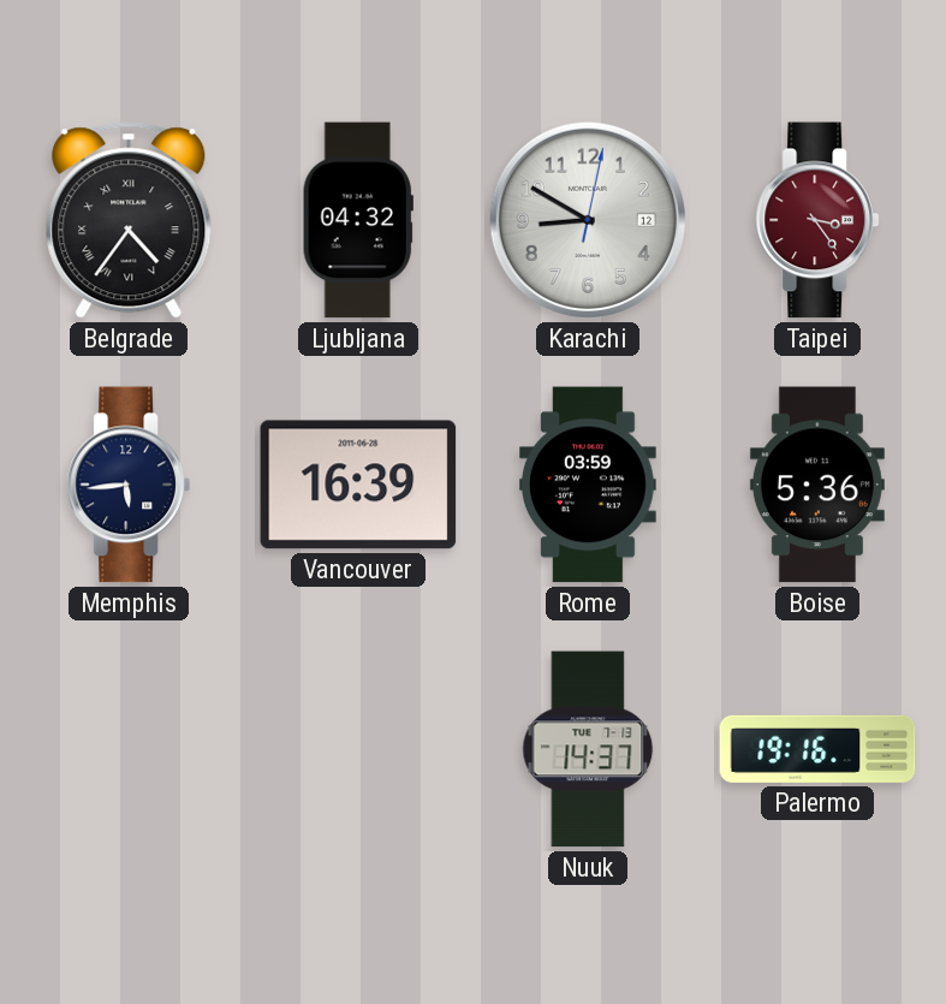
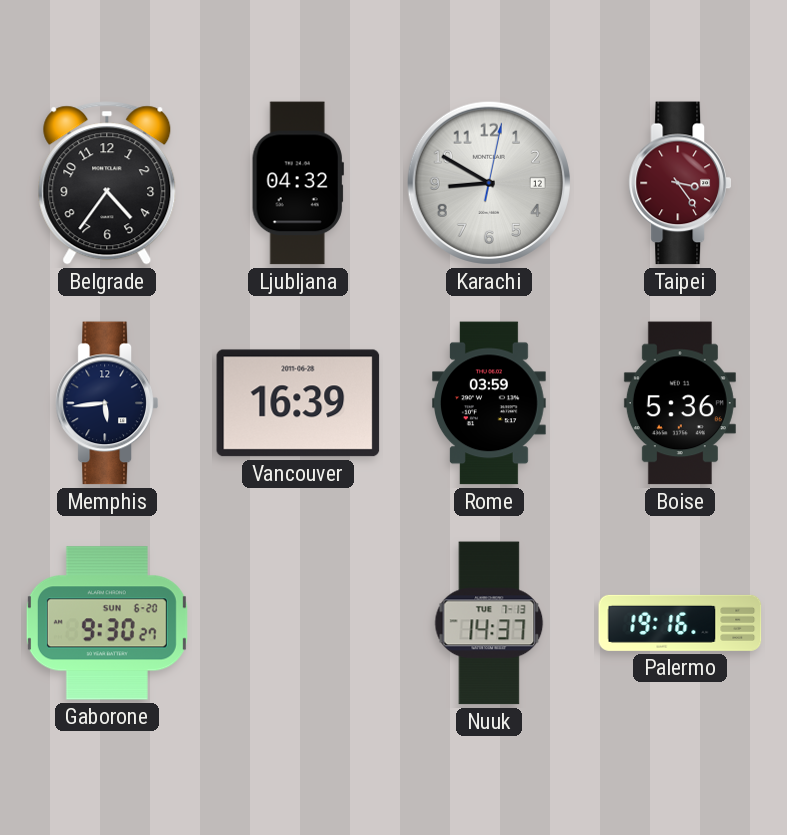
Belgrade numerals: Roman -> Arabic
Gaborone: none -> 9:30
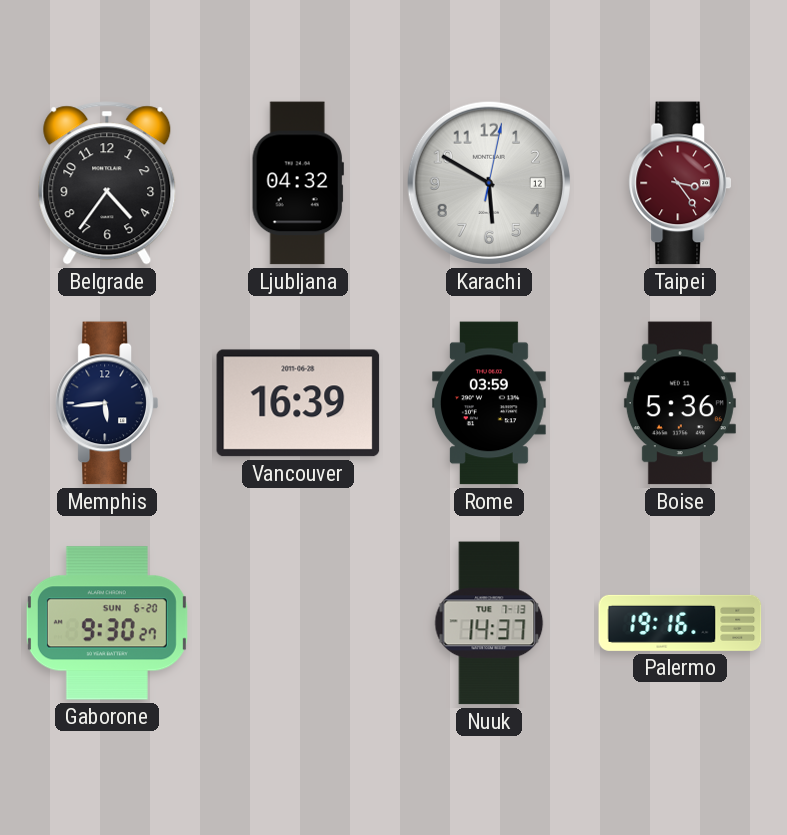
Karachi: 8:50 -> 5:50
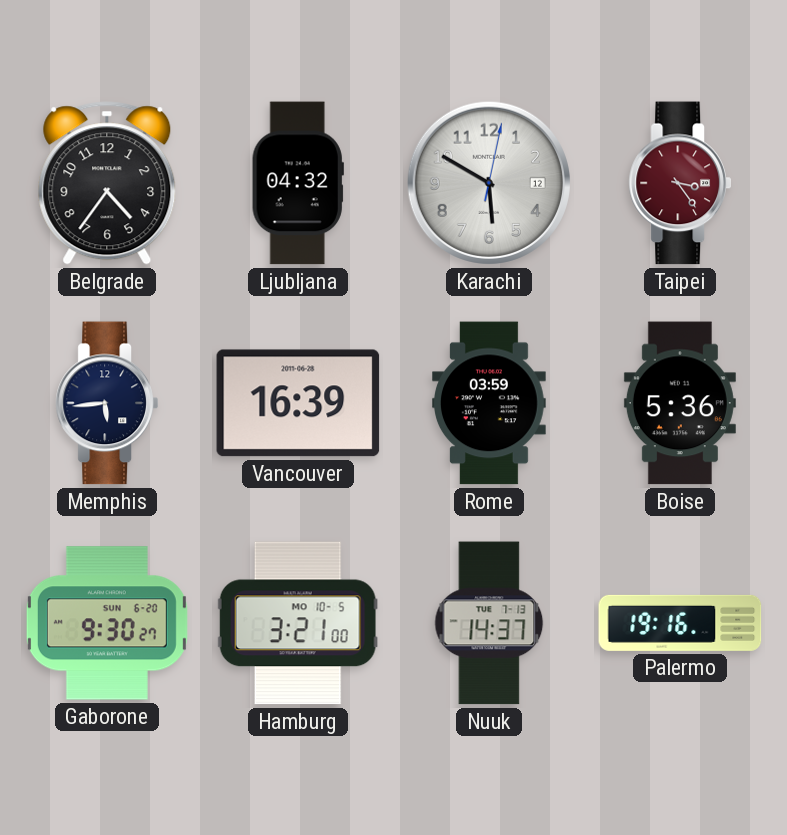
Hamburg: none -> 3:21
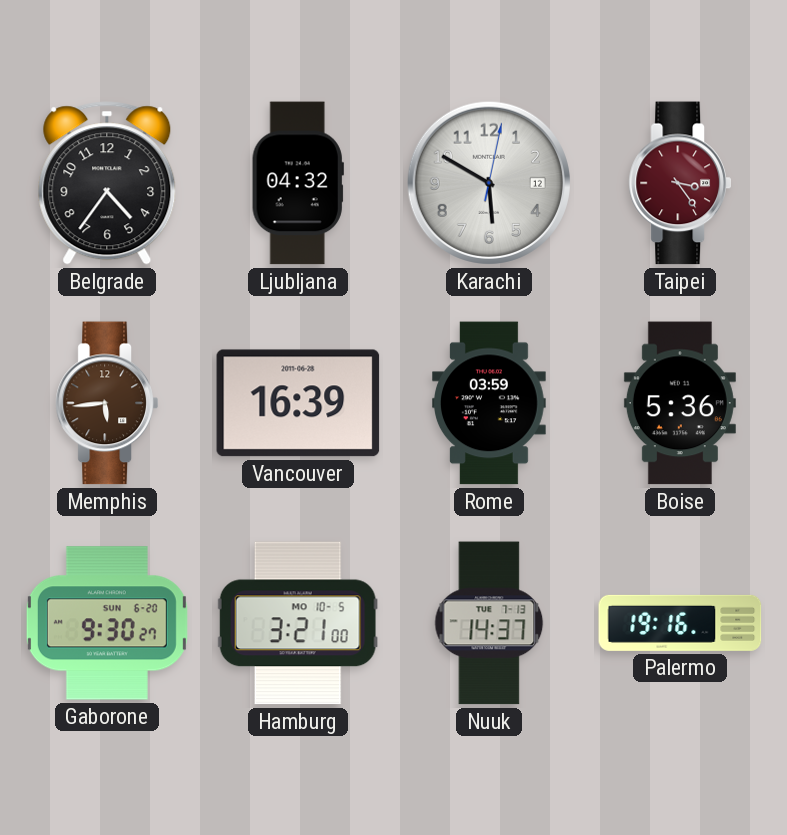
Memphis dial: navy -> brown
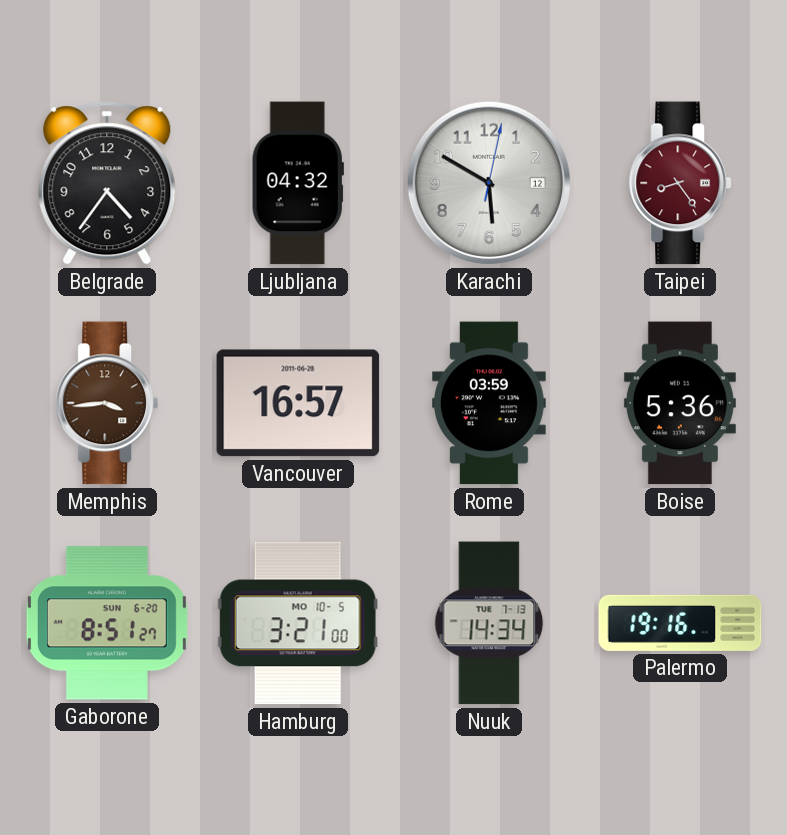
Taipei: 3:24 -> 8:24
Memphis: 5:44 -> 3:44
Vancouver: 16:39 -> 16:57
Gaborone: 9:30 -> 8:51
Nuuk: 14:37 -> 14:34
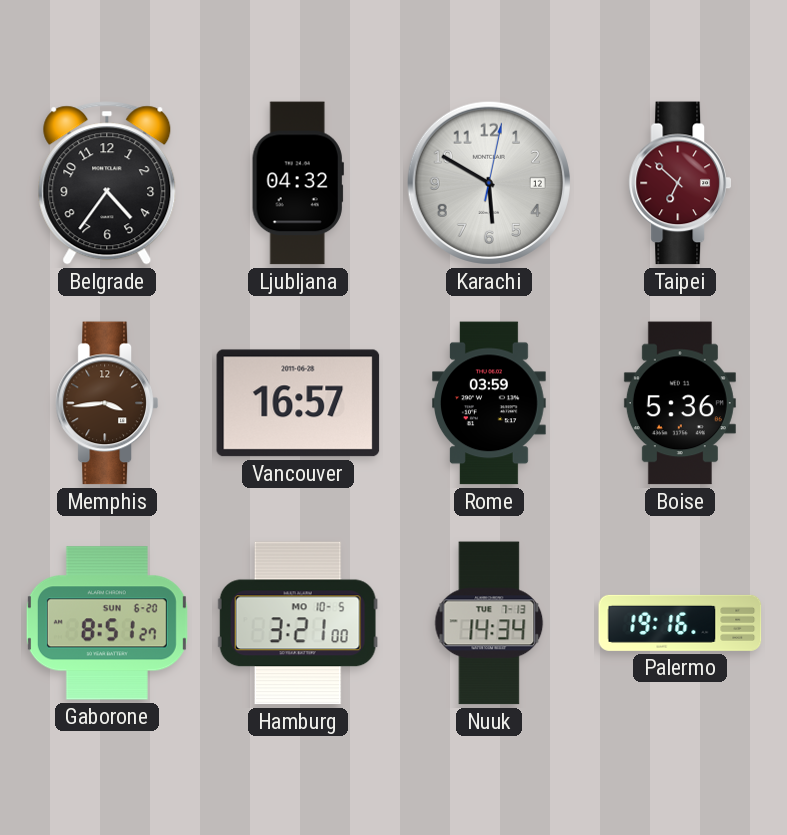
Taipei: 8:24 -> 6:52
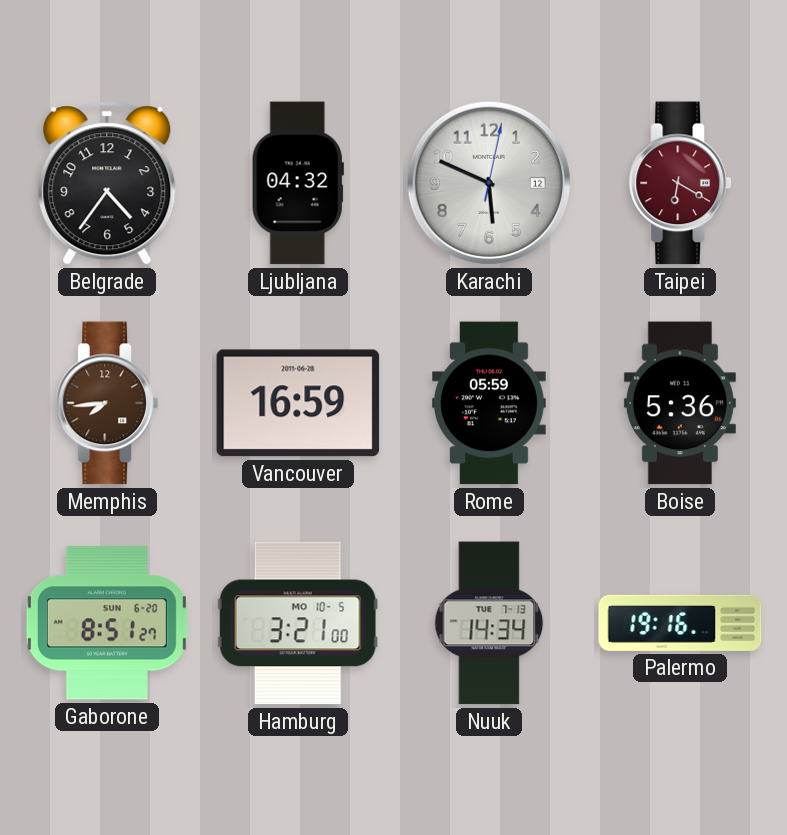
Karachi: 5:50 -> 5:49
Taipei: 6:52 -> 6:20
Memphis: 3:44 -> 7:44
Vancouver: 16:57 -> 16:59
Rome: 03:59 -> 05:59
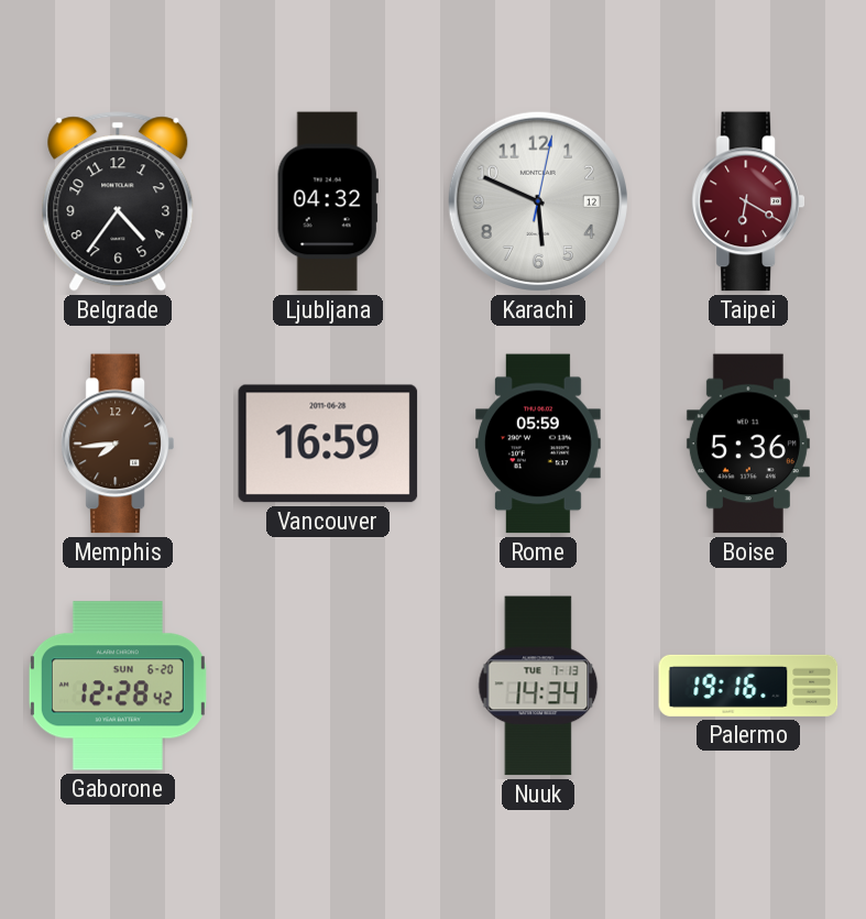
Gaborone: 8:51 -> 12:28
Hamburg: 3:21 -> none
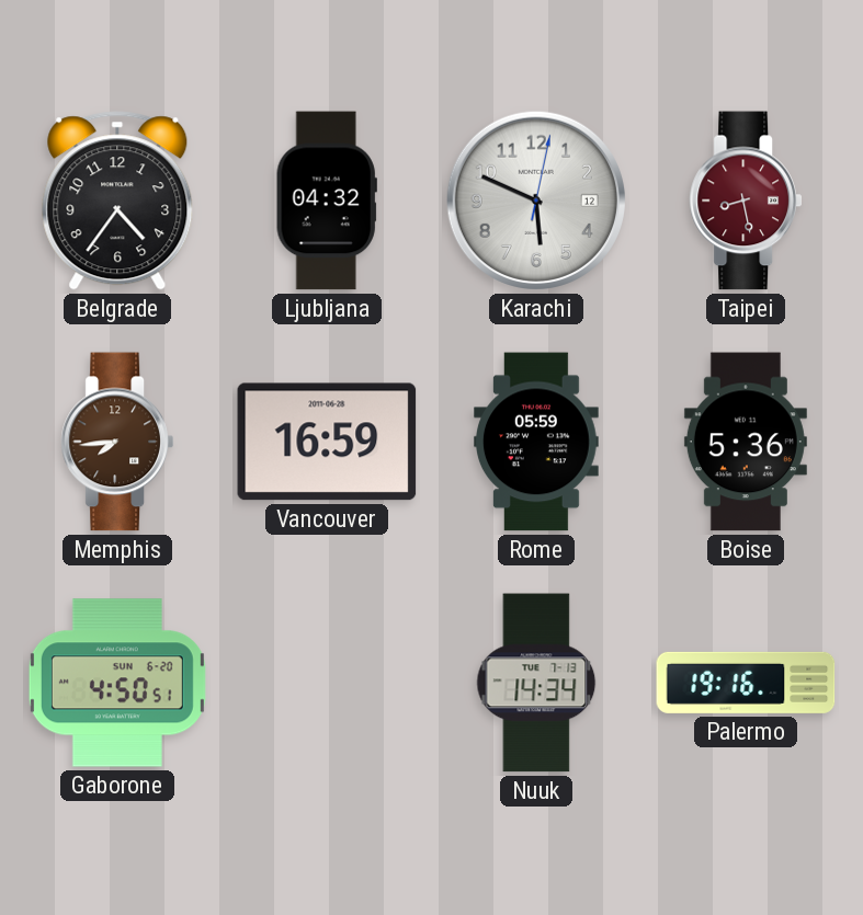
Taipei: 6:20 -> 8:28
Gaborone: 12:28 -> 4:50
